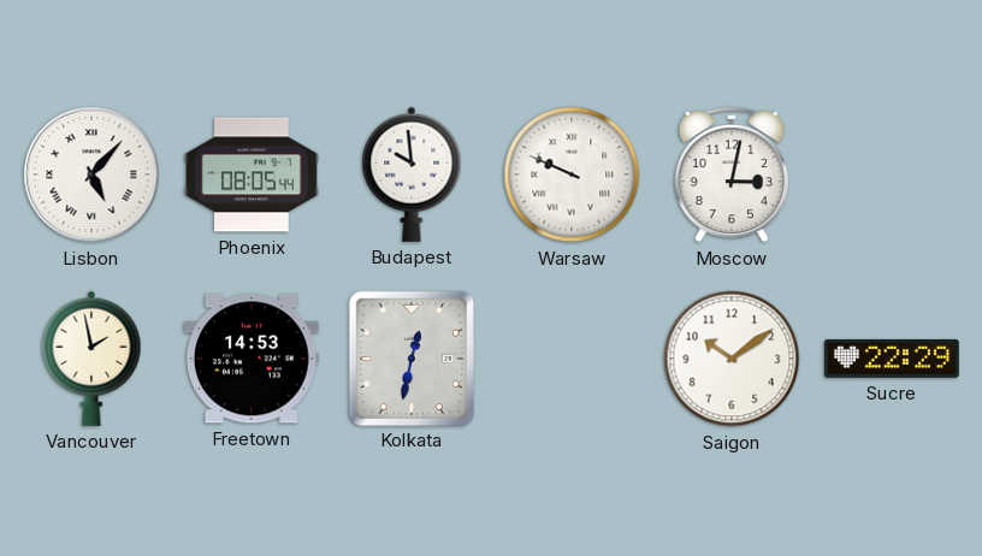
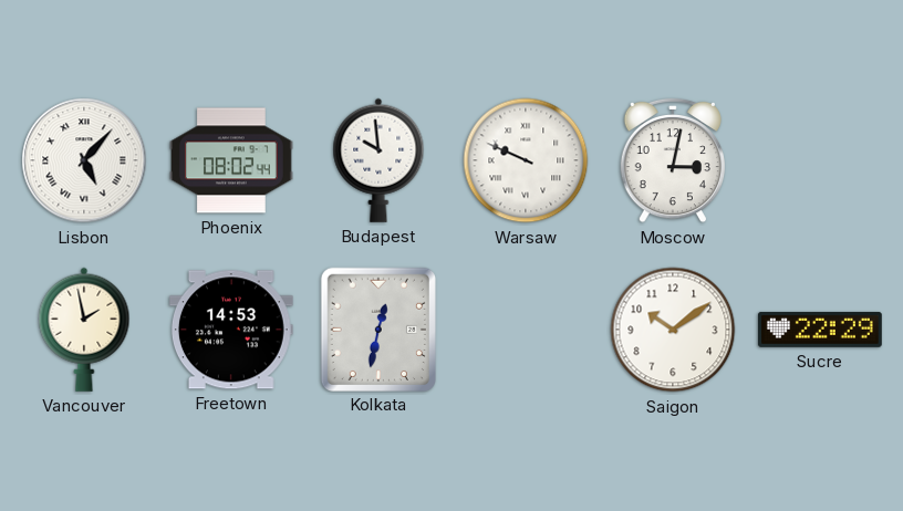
Phoenix: 08:05 -> 08:02
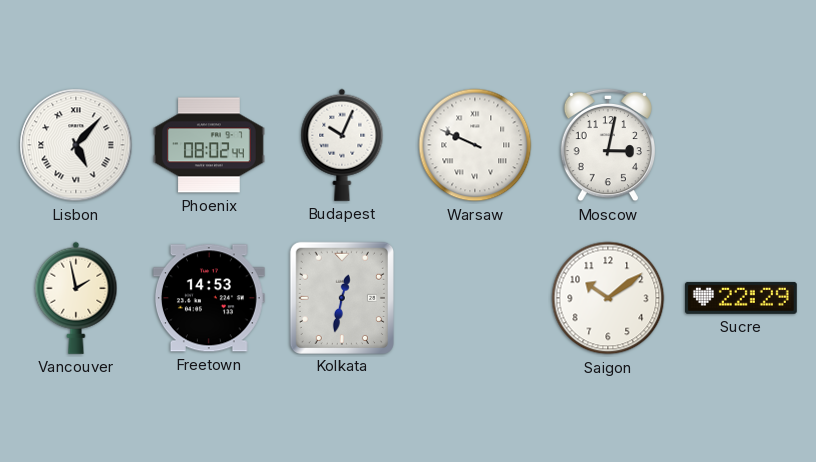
Budapest: 9:59 -> 10:04
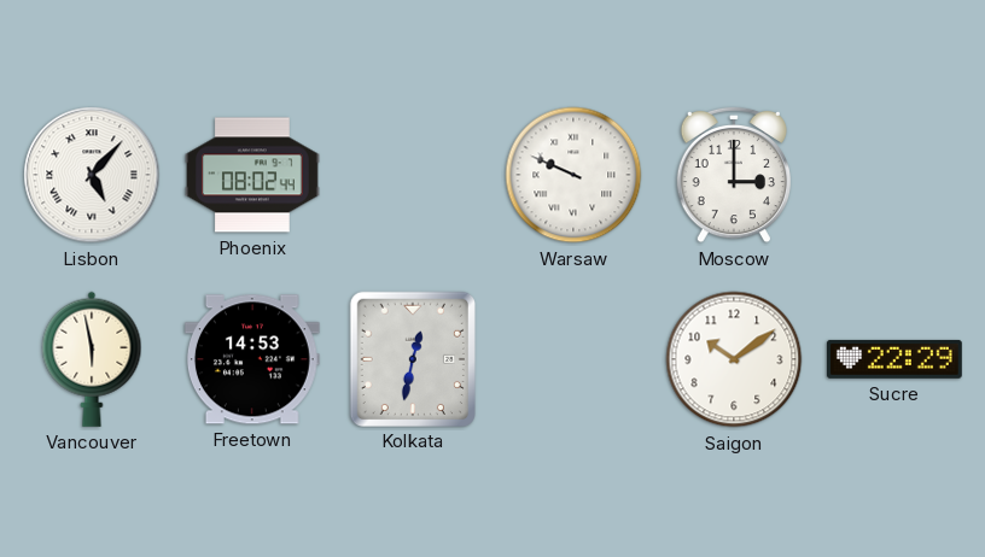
Budapest: 10:04 -> none
Moscow: 3:02 -> 3:00
Vancouver: 1:58 -> 5:58
